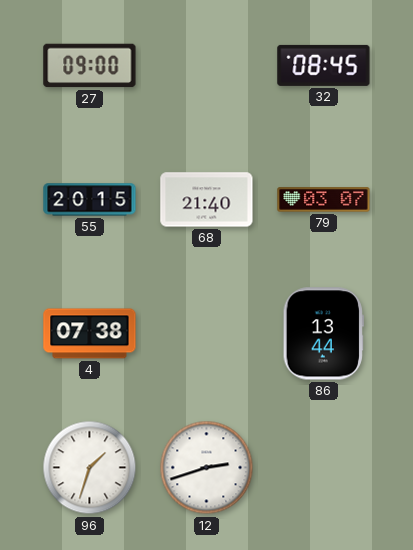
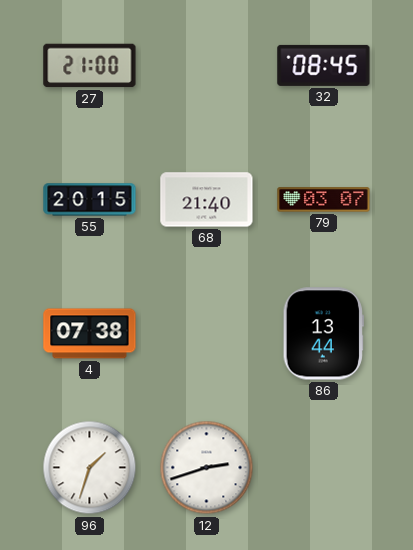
27: 09:00 -> 21:00
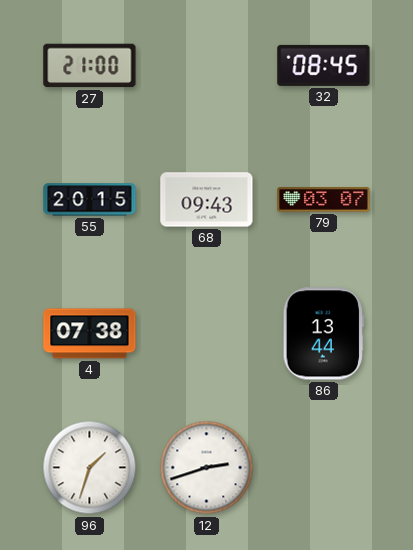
68: 21:40 -> 09:43
